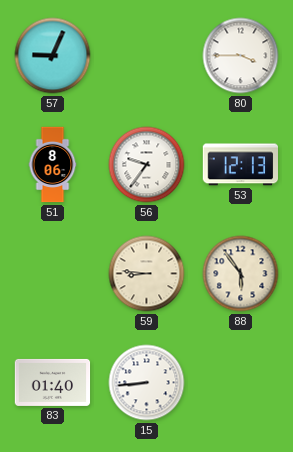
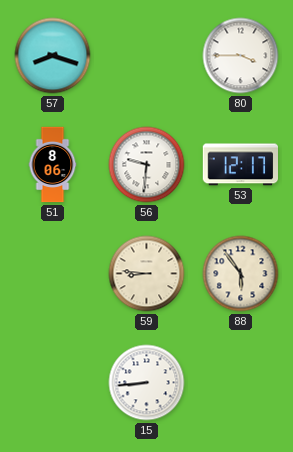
57: 9:04 -> 8:18
56: 9:36 -> 9:31
53: 12:13 -> 12:17
83: 01:40 -> none
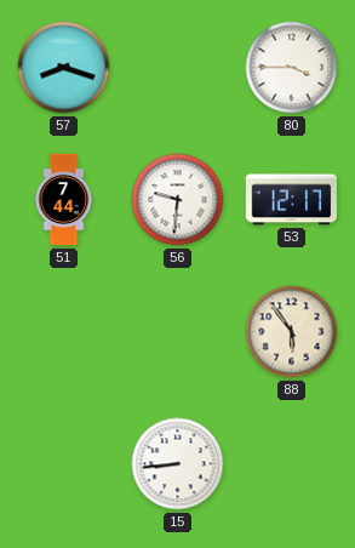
51: 8:06 -> 7:44
59: 8:46 -> none
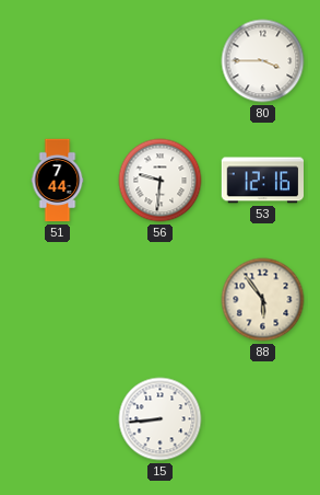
57: 8:18 -> none
53: 12:17 -> 12:16
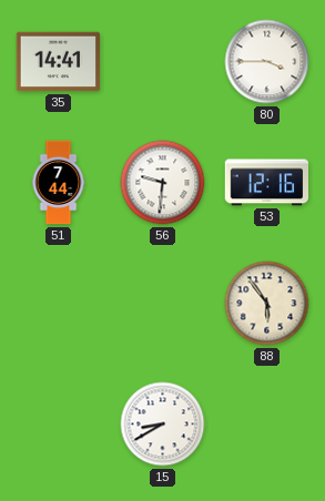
35: none -> 14:41
15: 8:44 -> 8:40
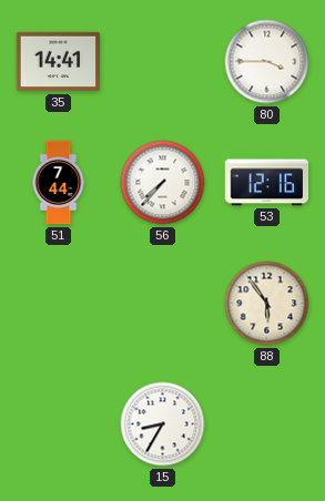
56: 9:31 -> 7:37
15: 8:40 -> 8:35
